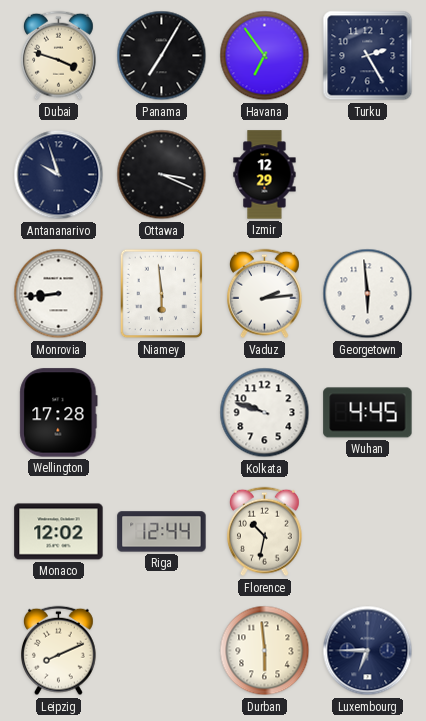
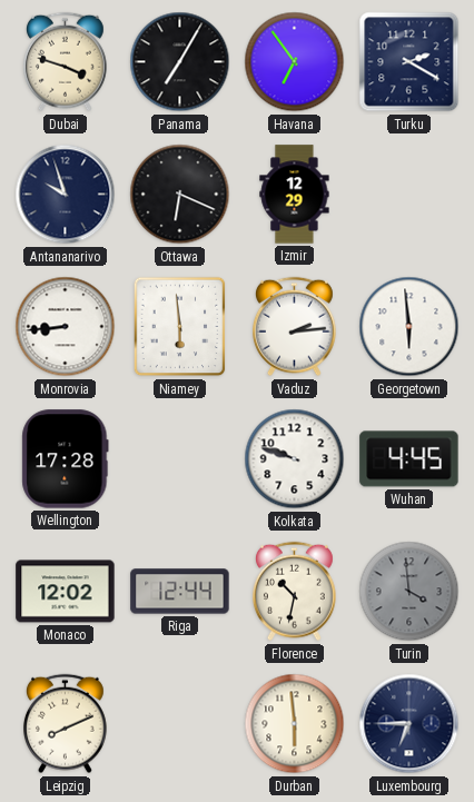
Turku: 2:25 -> 2:20
Ottawa: 3:19 -> 6:19
Turin: none -> 3:59
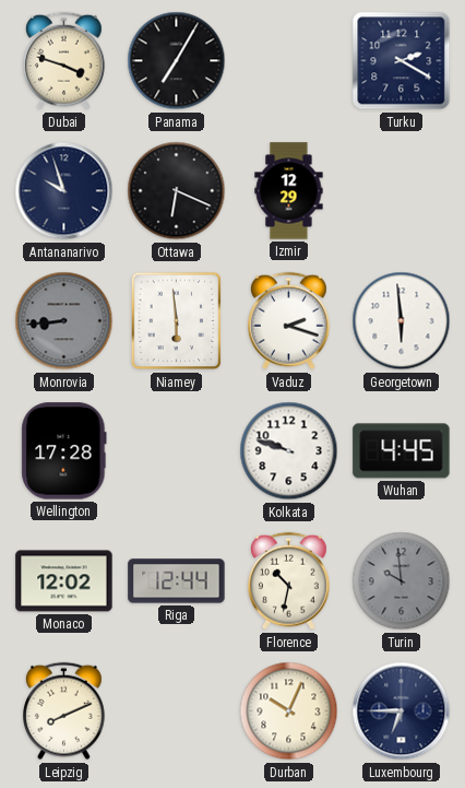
Havana: 6:54 -> none
Monrovia dial: white -> grey
Vaduz: 2:14 -> 2:18
Turin: 3:59 -> 9:59
Durban: 5:59 -> 10:04
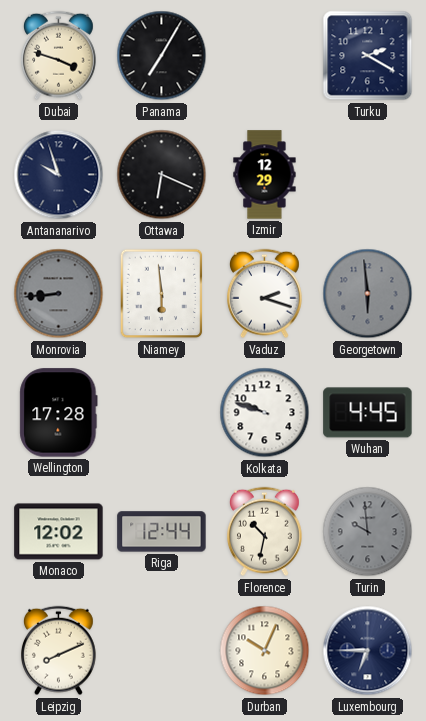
Georgetown dial: white -> grey
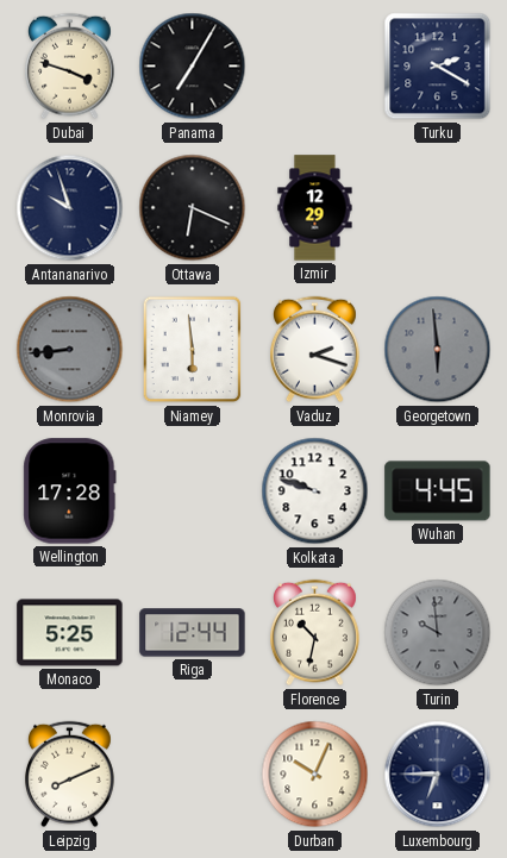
Monaco: 12:02 -> 5:25
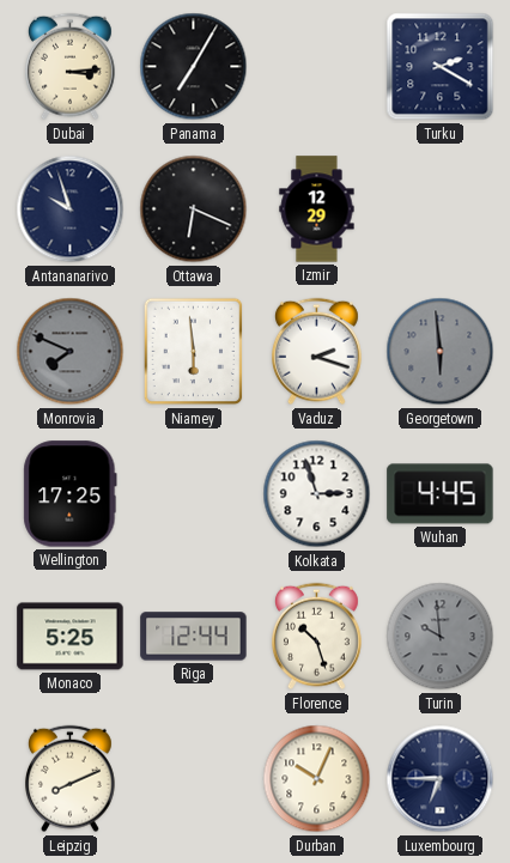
Dubai: 3:48 -> 3:14
Monrovia: 8:44 -> 7:49
Wellington: 17:28 -> 17:25
Kolkata: 9:48 -> 2:57
Florence: 10:32 -> 10:27
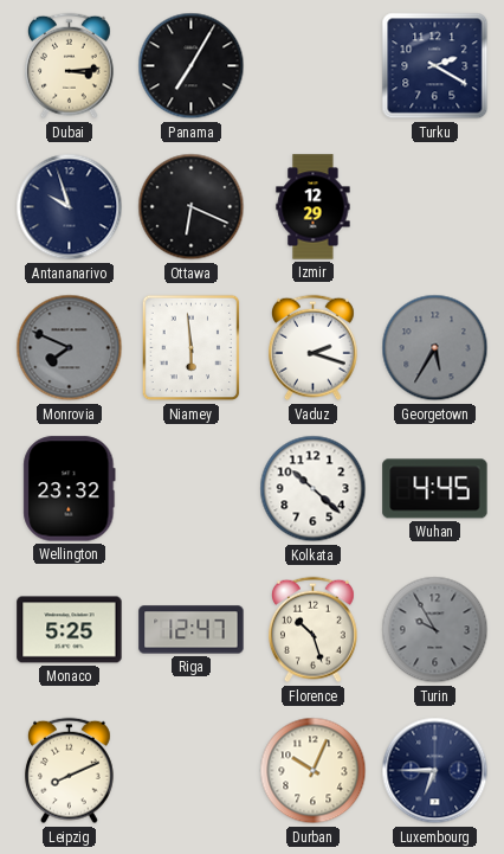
Georgetown: 5:59 -> 5:35
Wellington: 17:25 -> 23:32
Kolkata: 2:57 -> 10:22
Riga: 12:44 -> 12:47
Turin: 9:59 -> 9:55
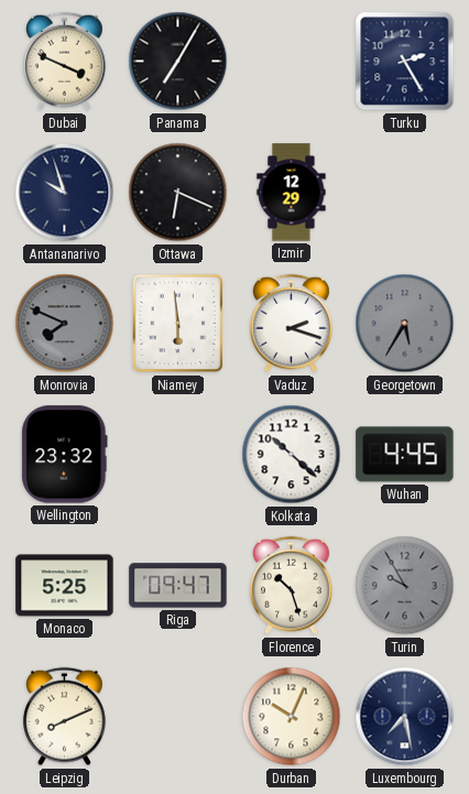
Dubai: 3:14 -> 3:49
Turku: 2:20 -> 2:25
Riga: 12:47 -> 09:47
Luxembourg: 6:45 -> 7:28
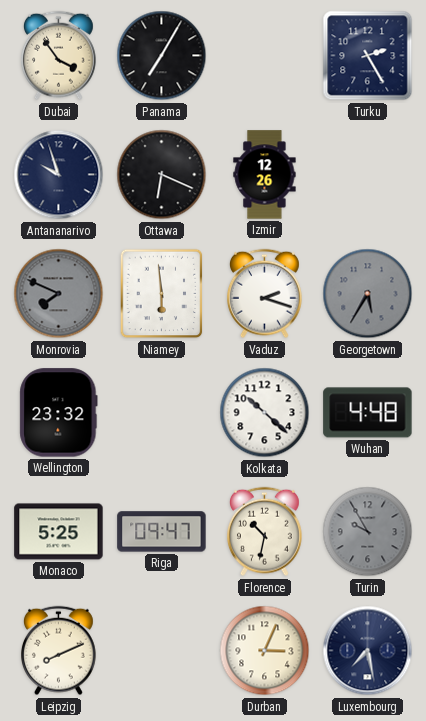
Dubai: 3:49 -> 3:54
Izmir: 12:29 -> 12:26
Wuhan: 4:45 -> 4:48
Florence: 10:27 -> 10:32
Durban: 10:04 -> 3:04
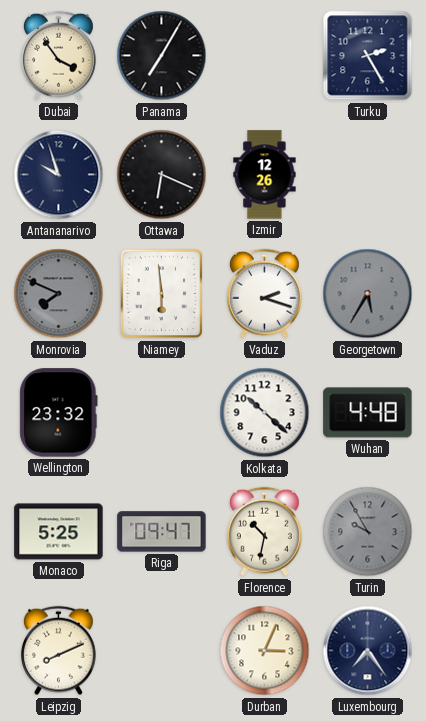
Luxembourg: 7:28 -> 7:24
